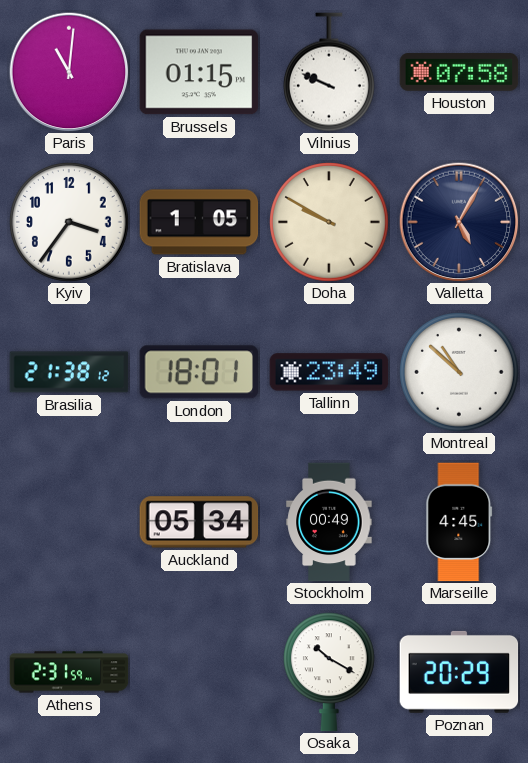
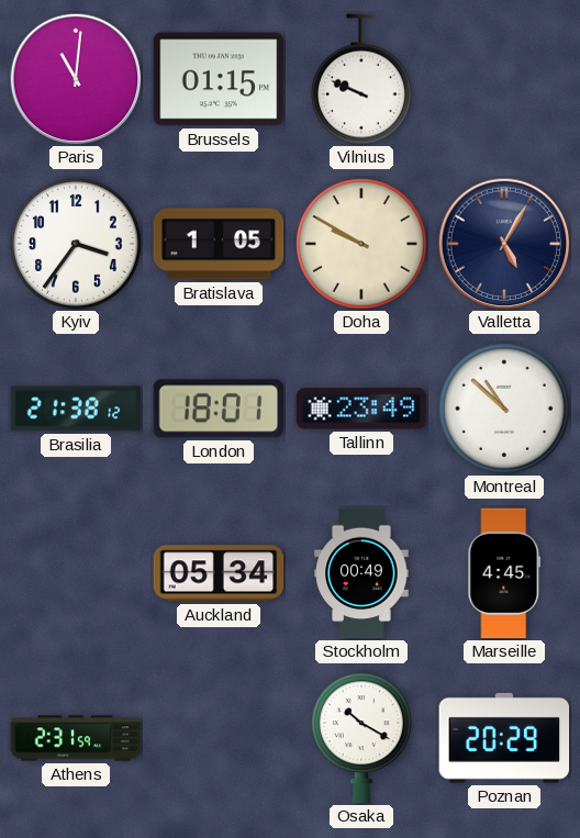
Houston: 07:58 -> none
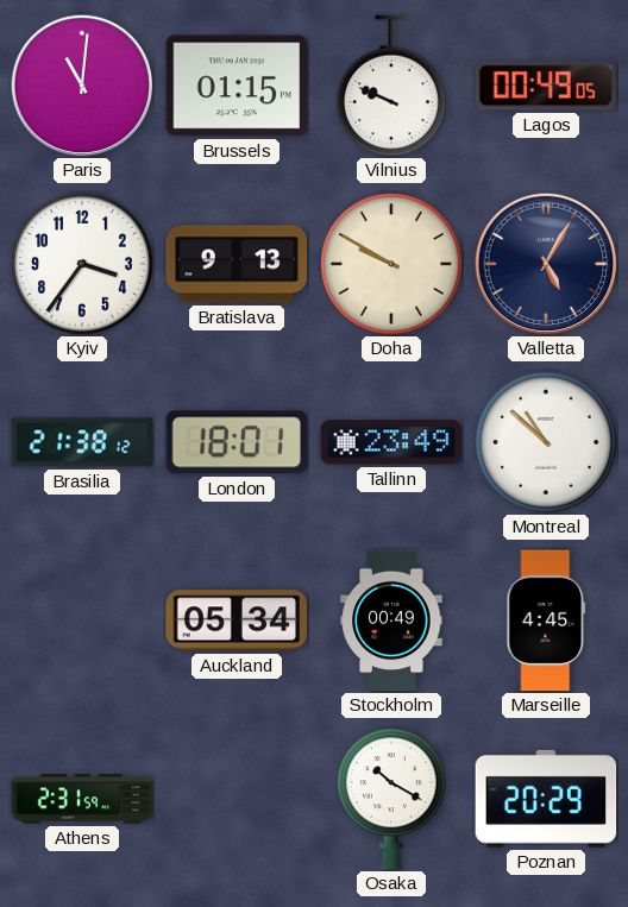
Lagos: none -> 00:49
Bratislava: 1:05 -> 9:13
